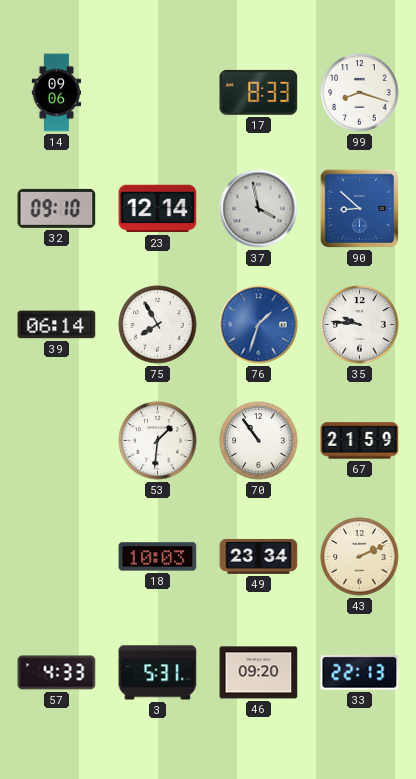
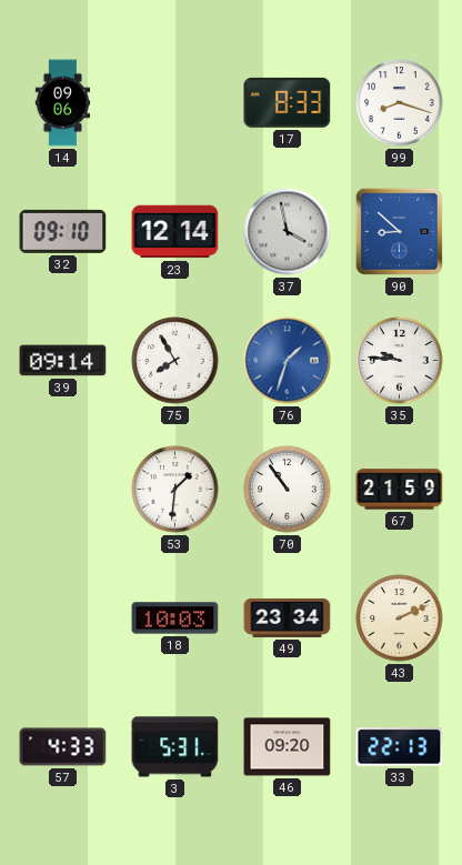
39: 06:14 -> 09:14
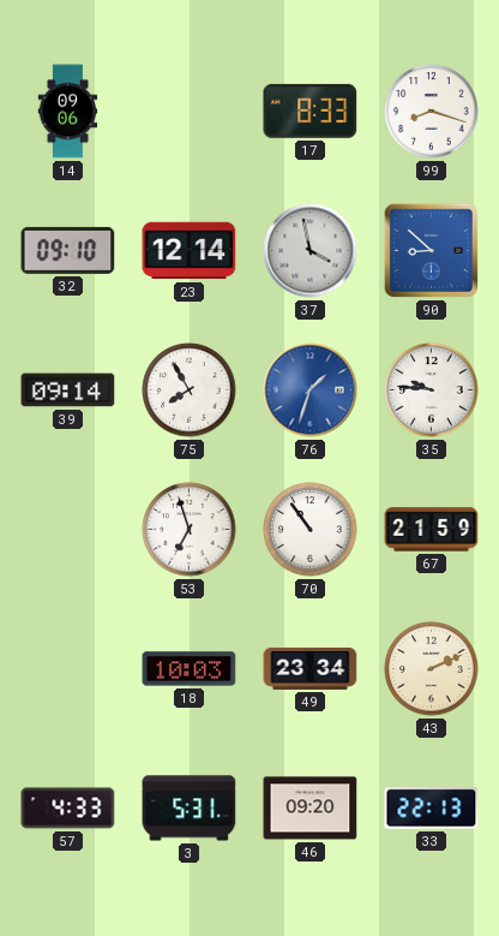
53: 1:31 -> 6:57
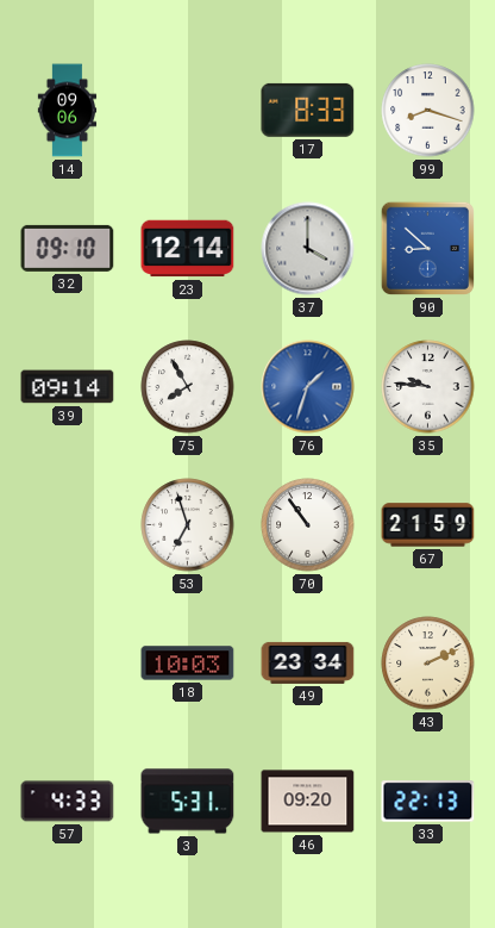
37: 3:58 -> 4:00
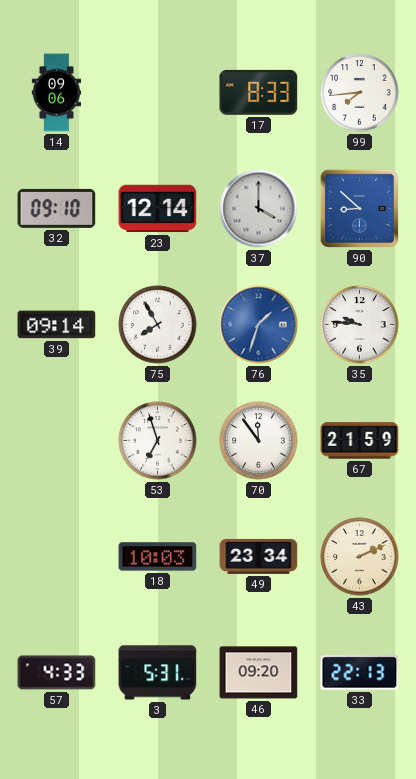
99: 8:18 -> 7:44
70: 10:54 -> 11:54
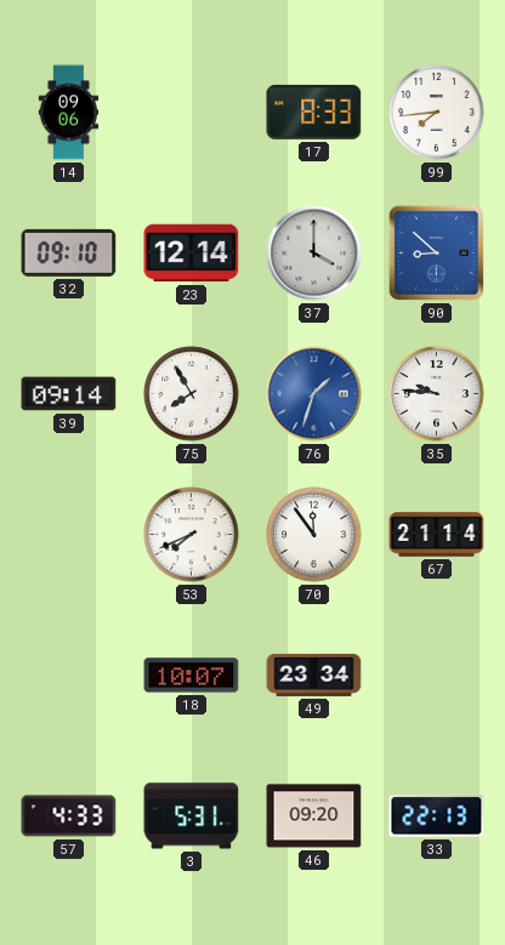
53: 6:57 -> 7:41
67: 21:59 -> 21:14
18: 10:03 -> 10:07
43: 2:11 -> none
